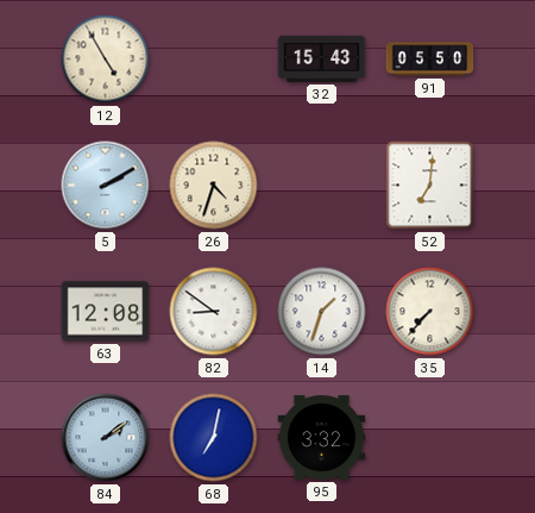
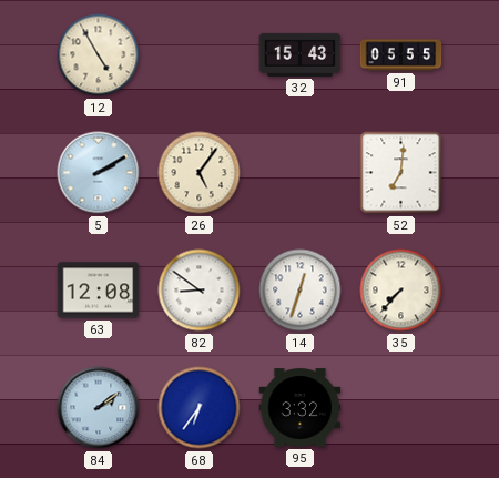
91: 05:50 -> 05:55
26: 4:33 -> 5:06
14: 1:33 -> 12:33
68: 7:02 -> 6:36
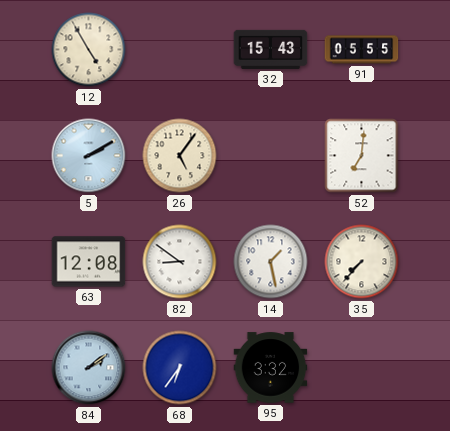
14: 12:33 -> 1:28
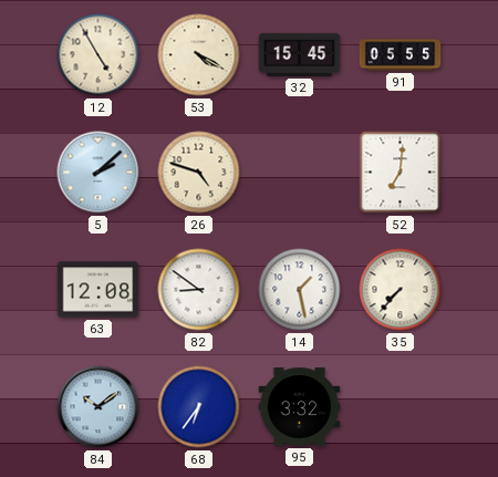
53: none -> 4:20
32: 15:43 -> 15:45
5: 2:10 -> 2:08
26: 5:06 -> 4:48
84: 2:09 -> 10:09
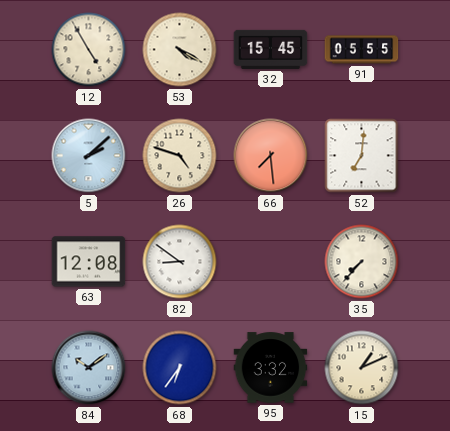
66: none -> 7:29
14: 1:28 -> none
15: none -> 1:11
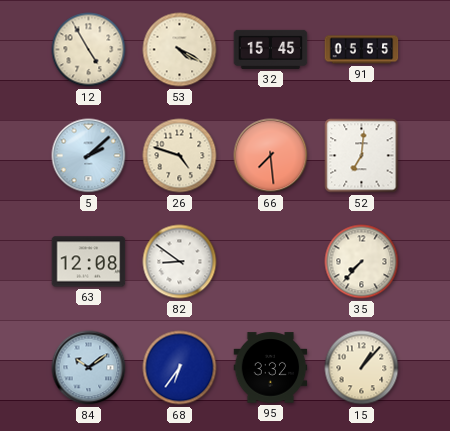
15: 1:11 -> 1:07
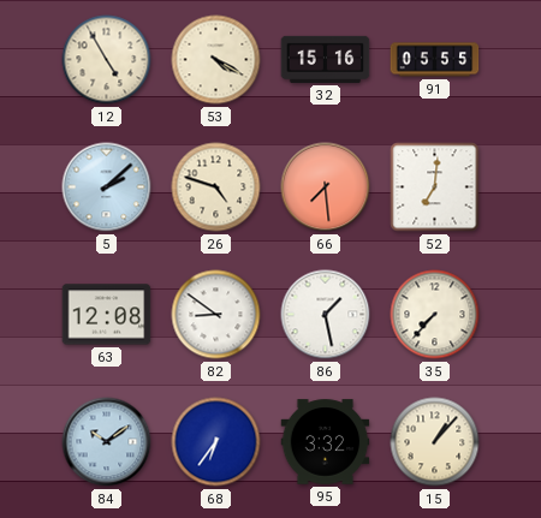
32: 15:45 -> 15:16
86: none -> 1:28
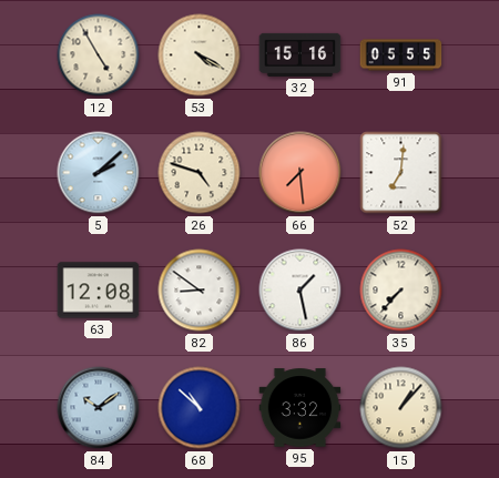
68: 6:36 -> 10:52
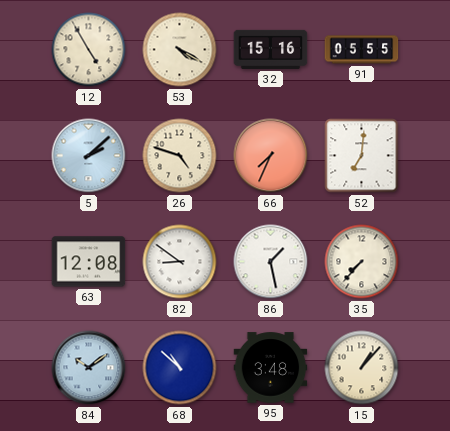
66: 7:29 -> 7:34
95: 3:32 -> 3:48
